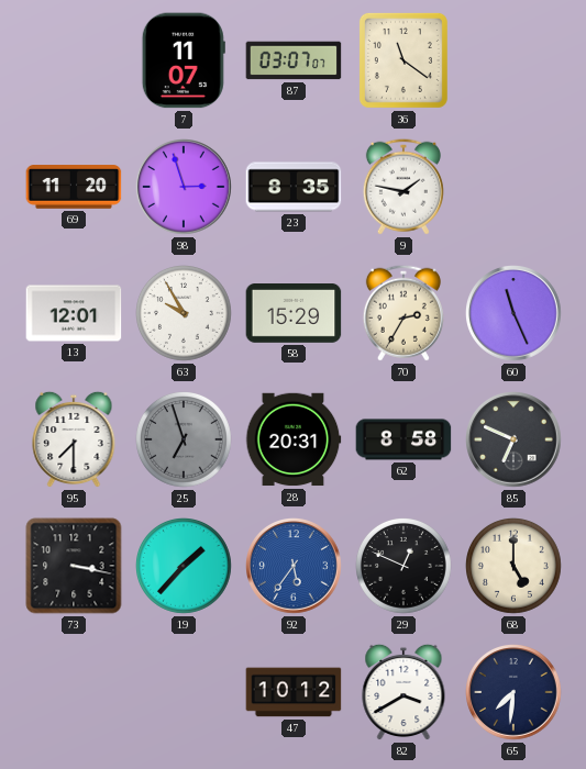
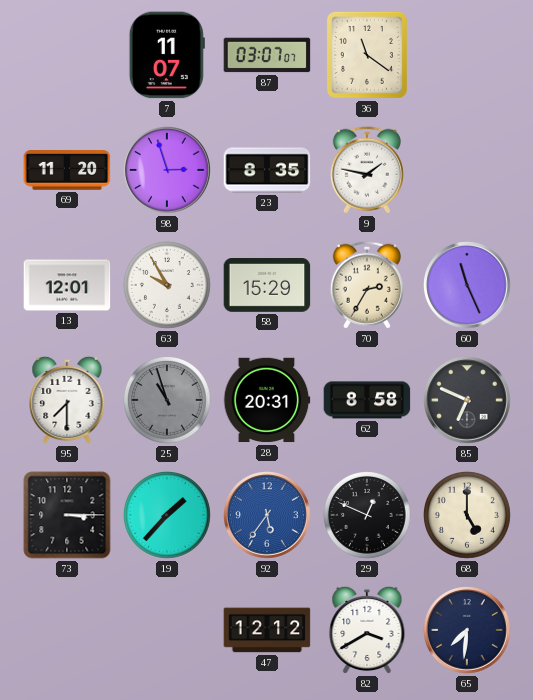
25: 6:57 -> 10:57
73: 3:17 -> 3:15
47: 10:12 -> 12:12
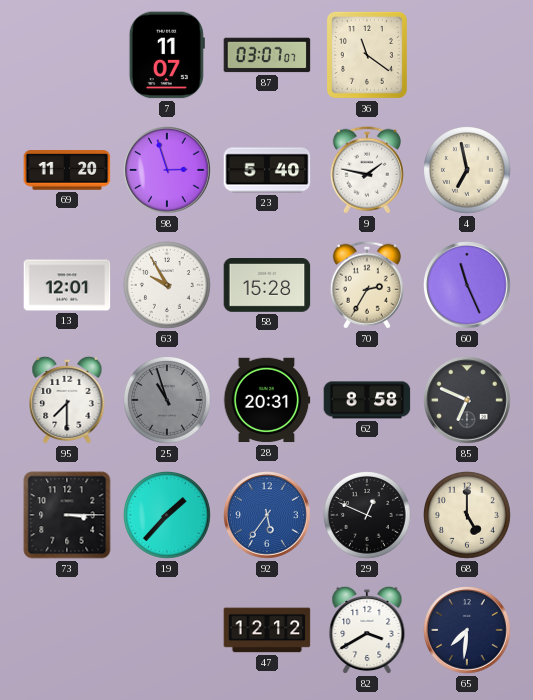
23: 8:35 -> 5:40
4: none -> 6:58
58: 15:29 -> 15:28
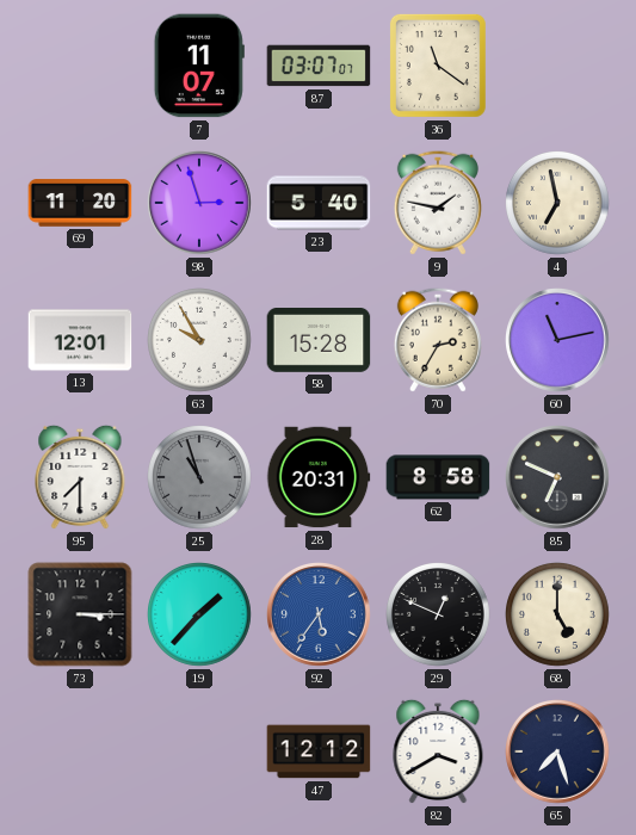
60: 11:26 -> 11:13
65: 7:31 -> 7:27
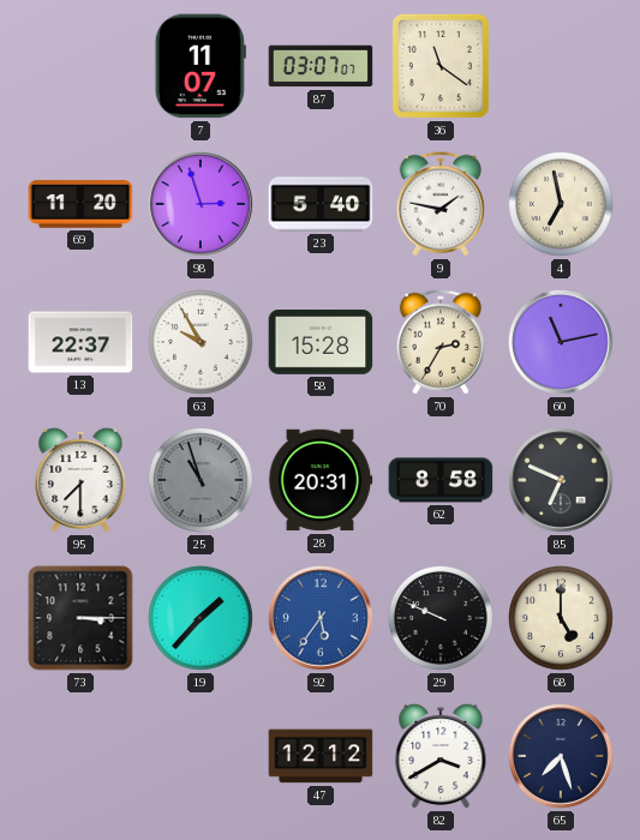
13: 12:01 -> 22:37
29: 12:49 -> 9:49
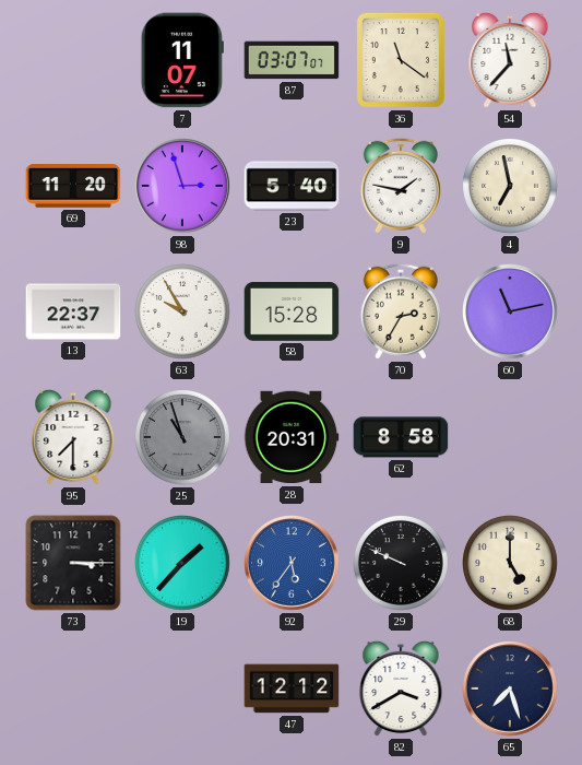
54: none -> 11:37
85: 6:49 -> none
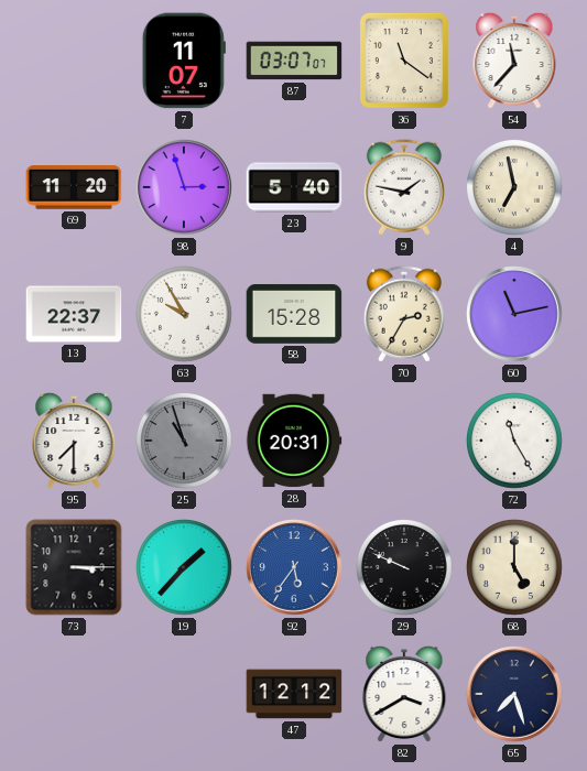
62: 8:58 -> none
72: none -> 11:25
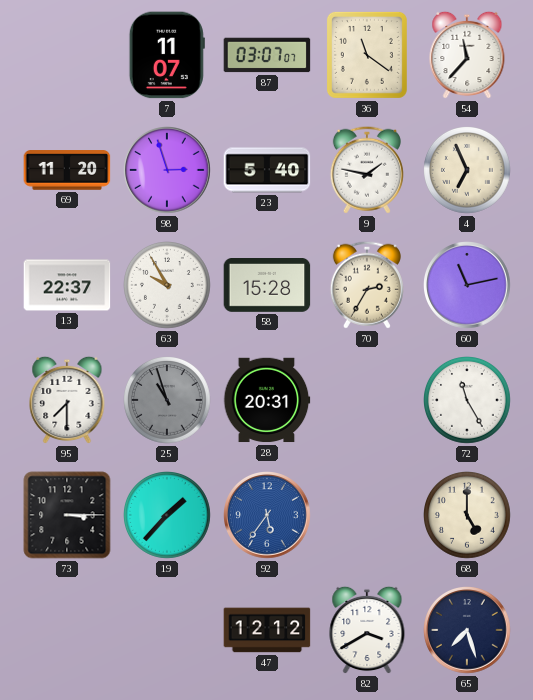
4: 6:58 -> 6:56
29: 9:49 -> none
